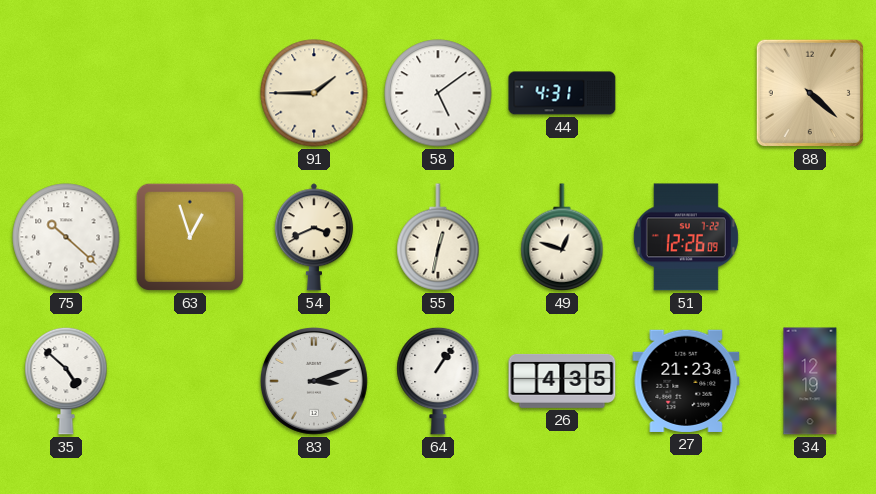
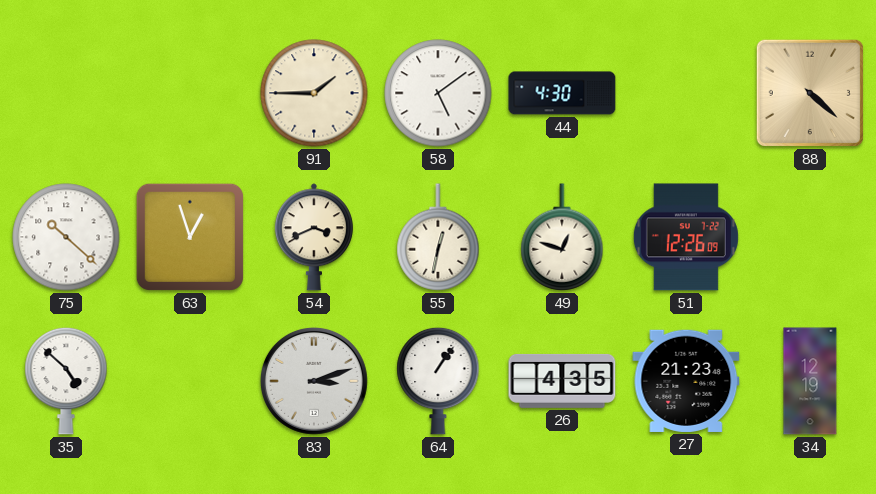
44: 4:31 -> 4:30
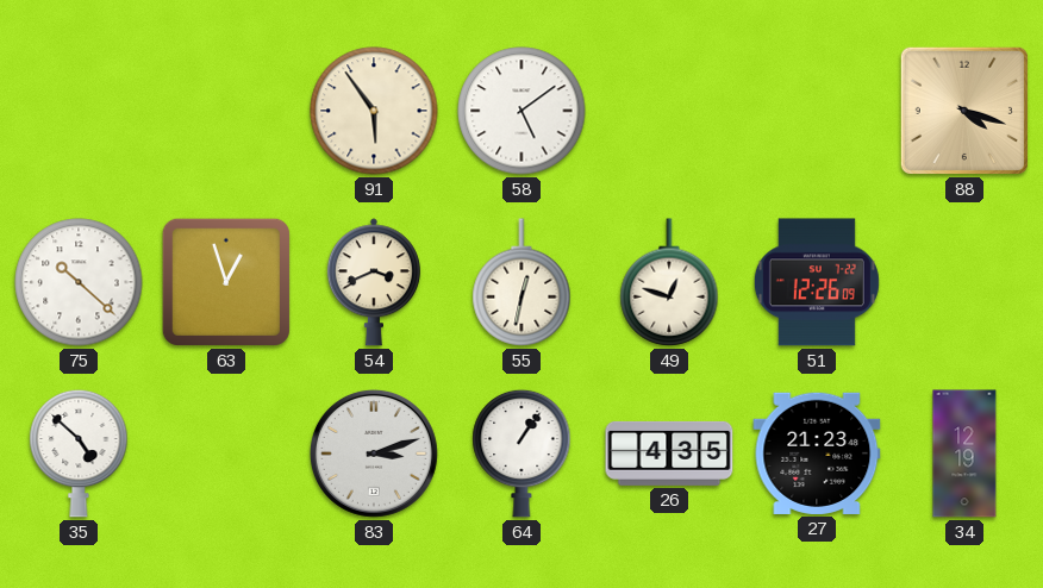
91: 1:45 -> 5:54
44: 4:30 -> none
88: 4:22 -> 4:18
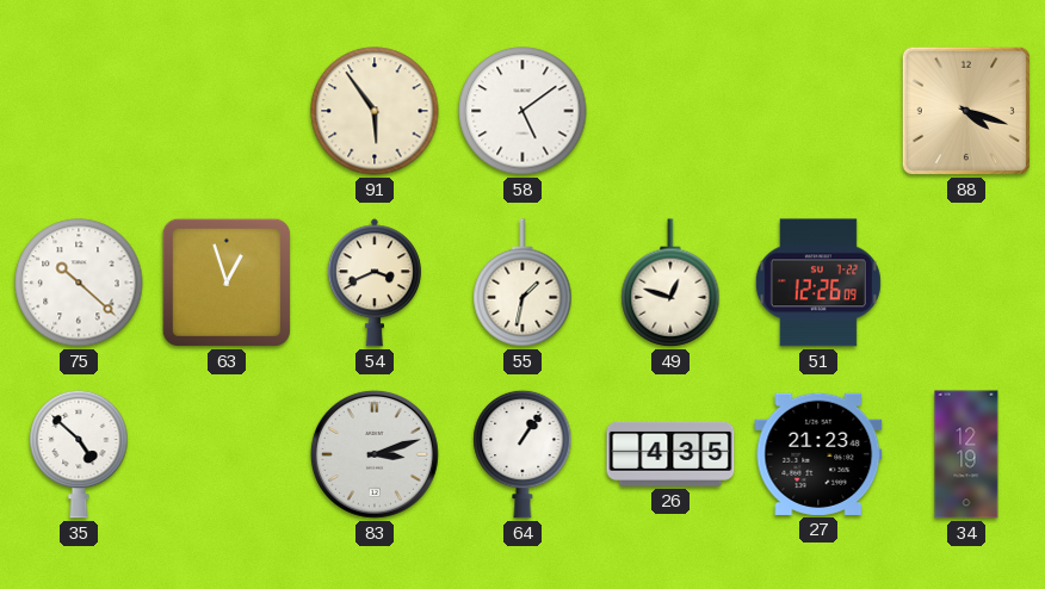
55: 12:32 -> 1:32
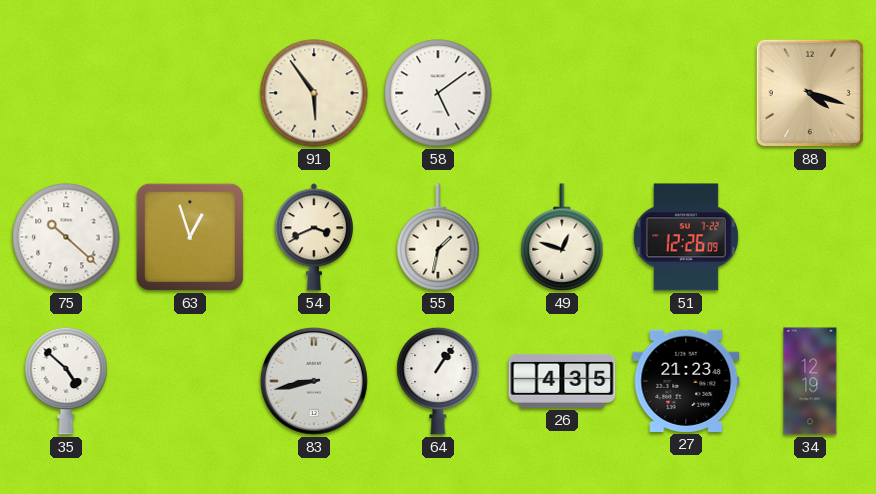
83: 3:12 -> 8:43
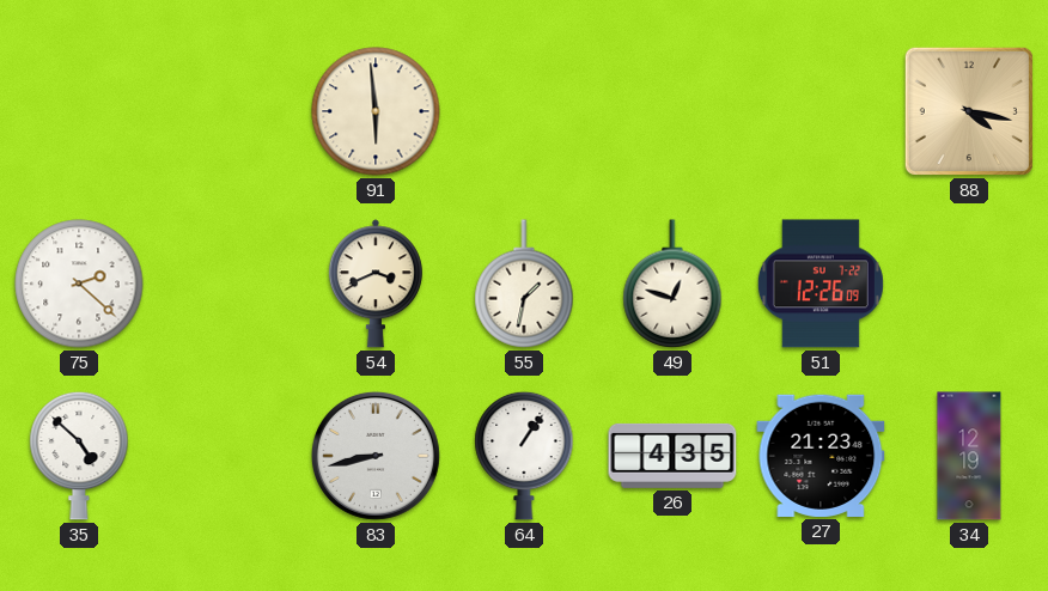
91: 5:54 -> 5:59
58: 5:09 -> none
88: 4:18 -> 4:17
75: 10:22 -> 2:22
63: 12:57 -> none
